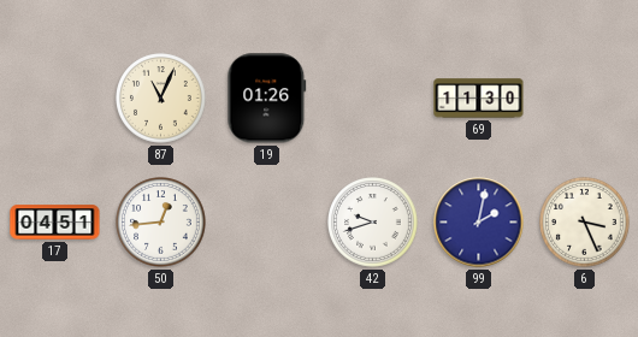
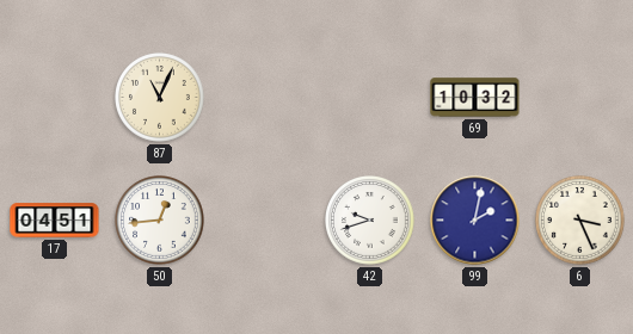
19: 01:26 -> none
69: 11:30 -> 10:32
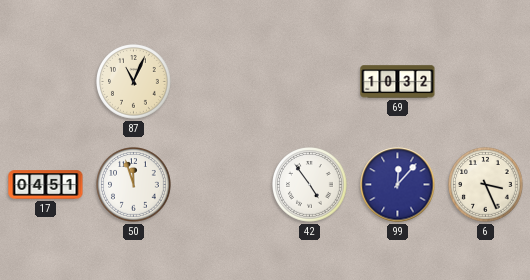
50: 12:44 -> 11:57
42: 9:42 -> 4:54
99: 2:02 -> 12:07
